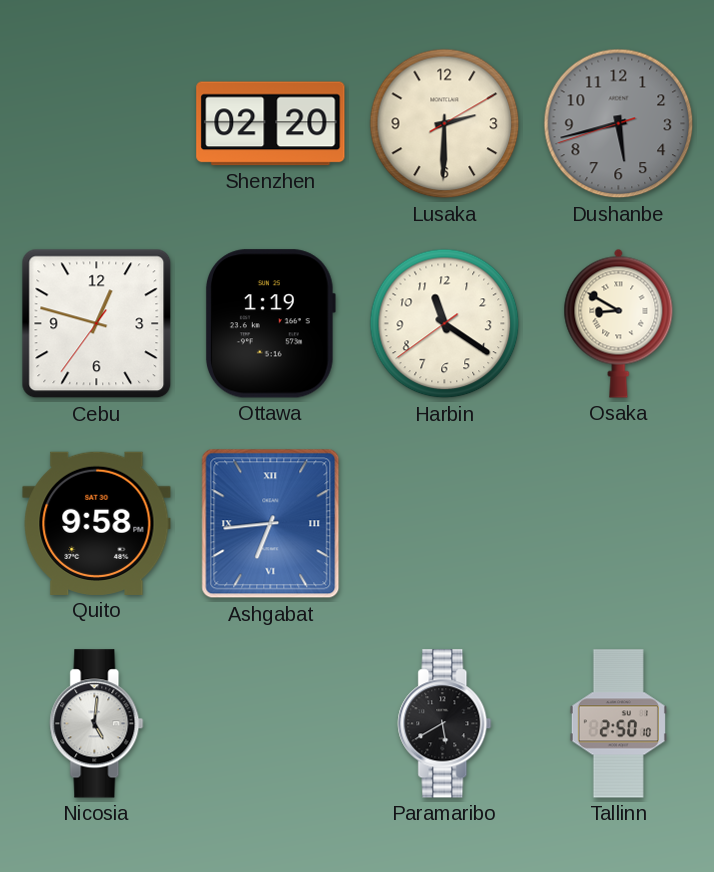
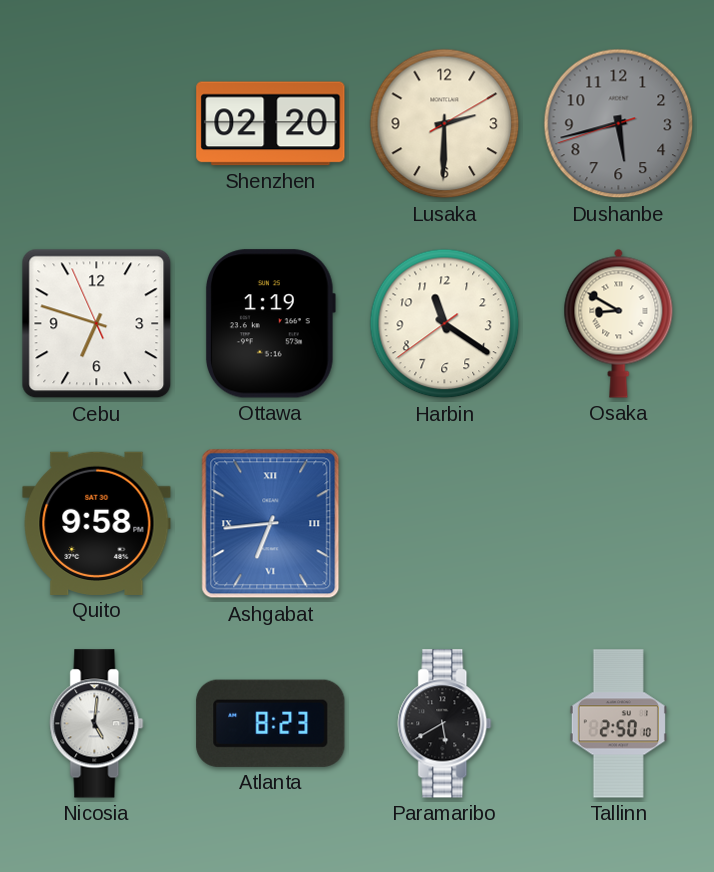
Cebu: 12:47 -> 6:47
Atlanta: none -> 8:23
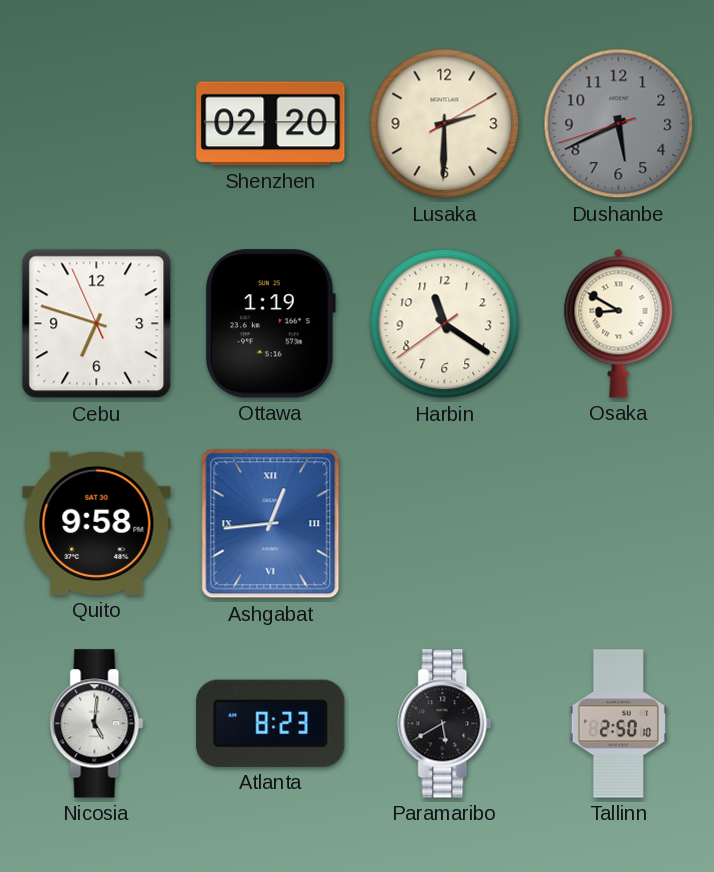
Dushanbe: 5:42 -> 5:40
Ashgabat: 6:44 -> 12:44
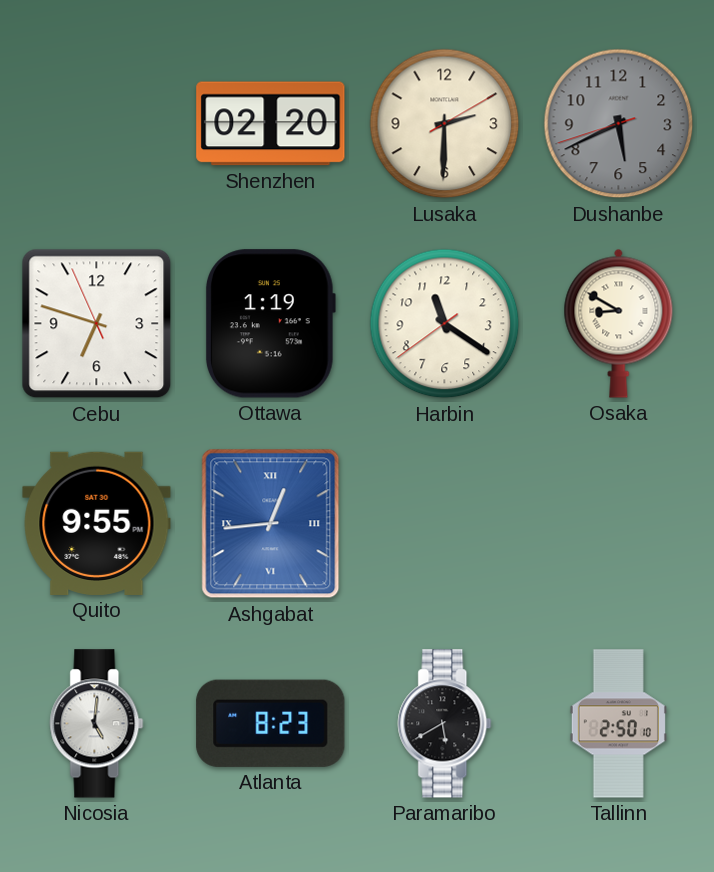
Quito: 9:58 -> 9:55
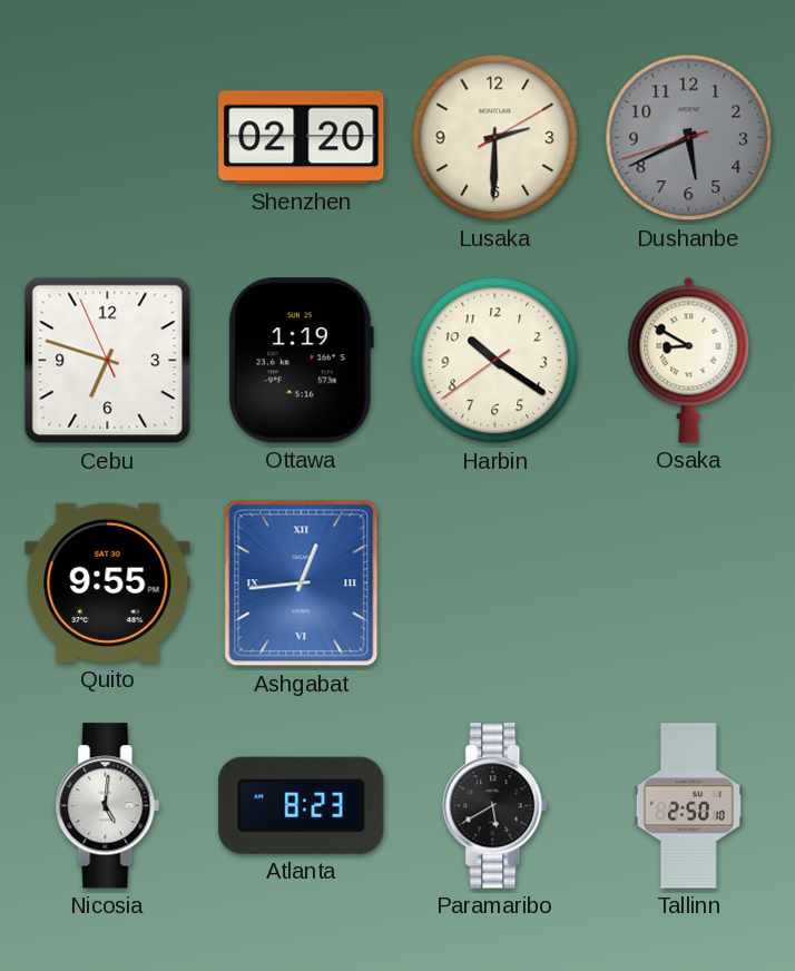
Harbin: 11:20 -> 10:20
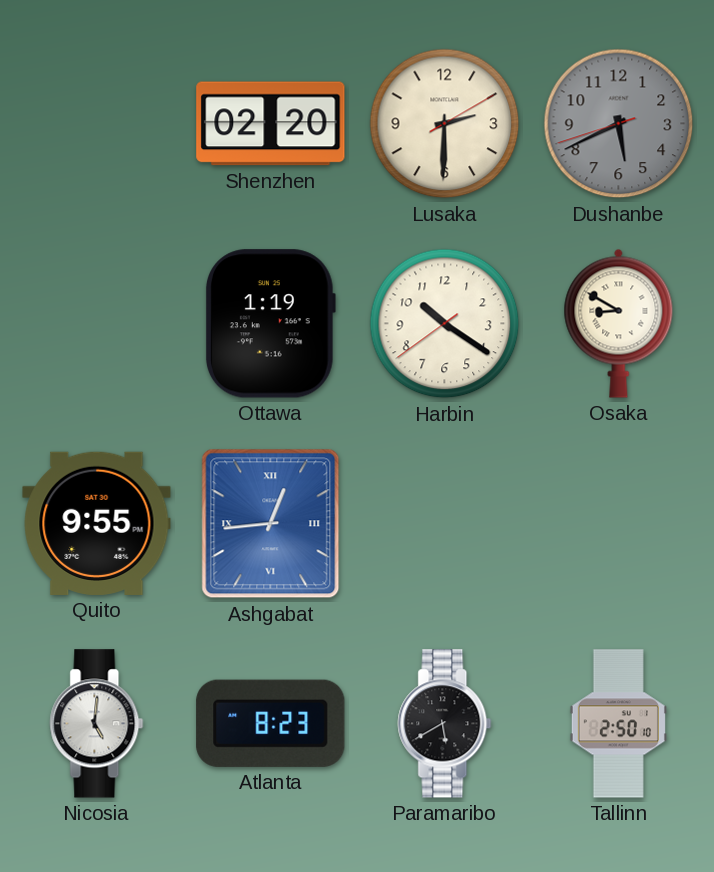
Cebu: 6:47 -> none
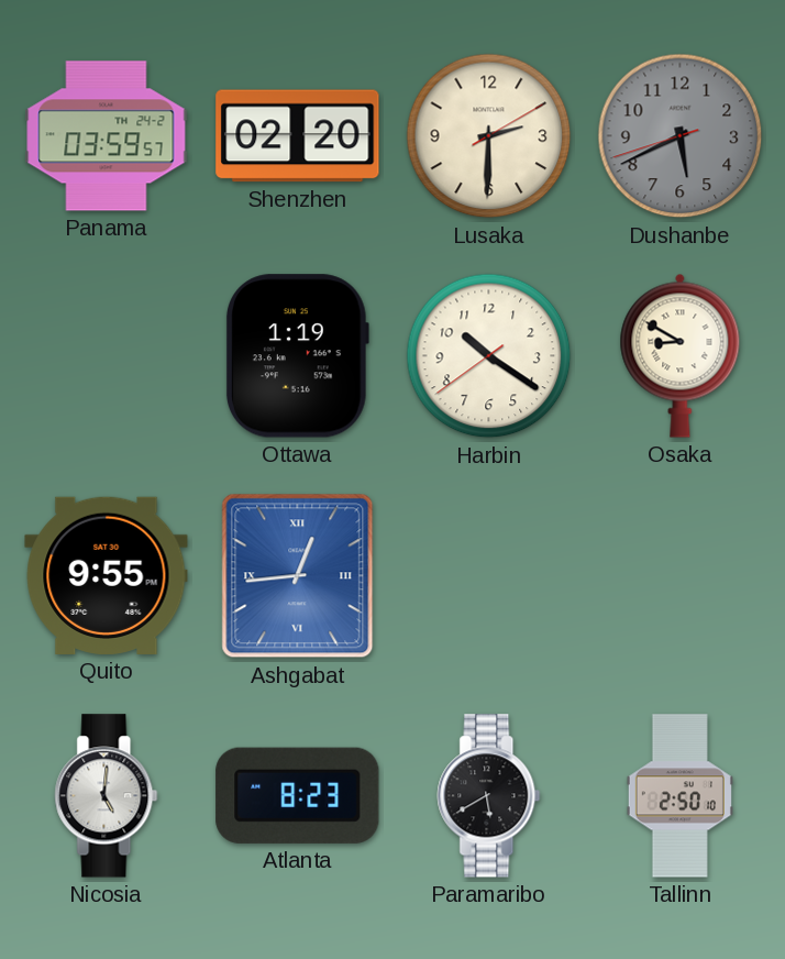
Panama: none -> 03:59
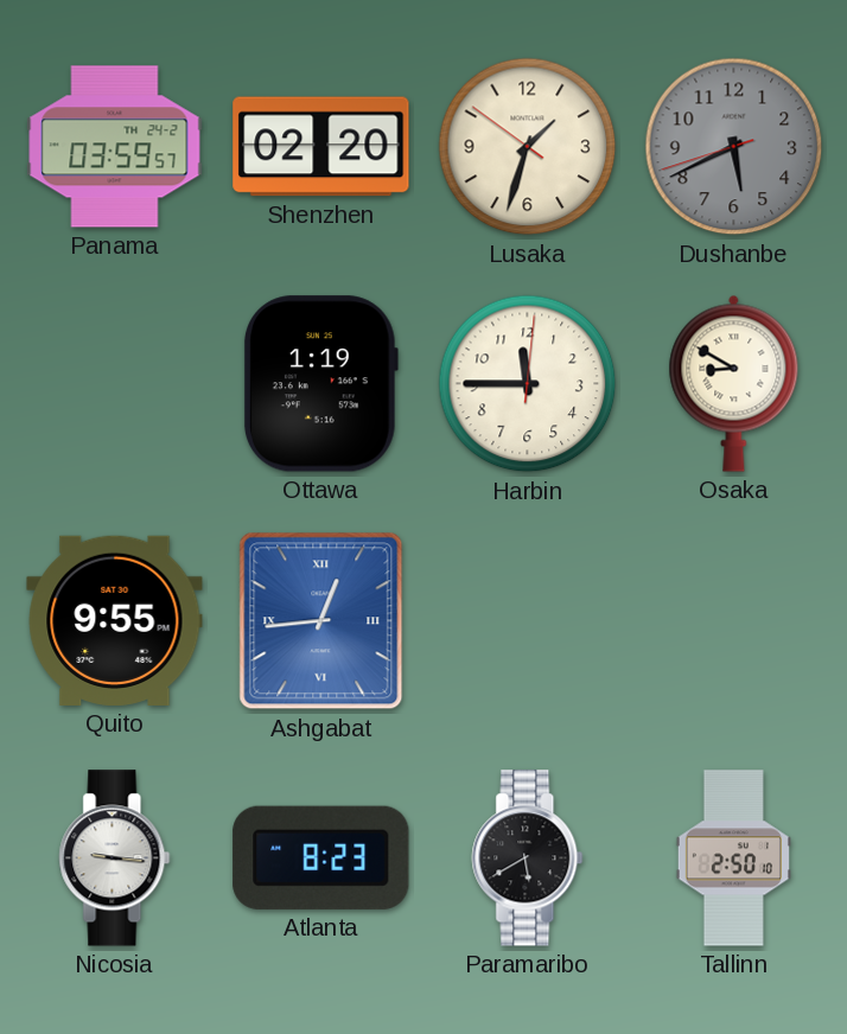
Lusaka: 2:30 -> 1:32
Harbin: 10:20 -> 11:45
Nicosia: 5:01 -> 9:16
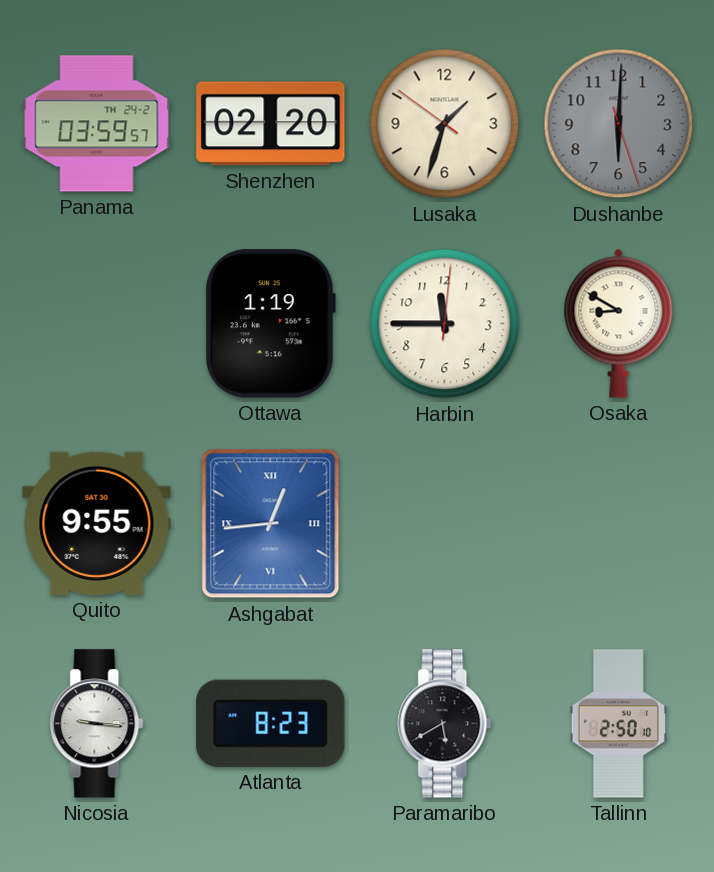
Dushanbe: 5:40 -> 6:00
